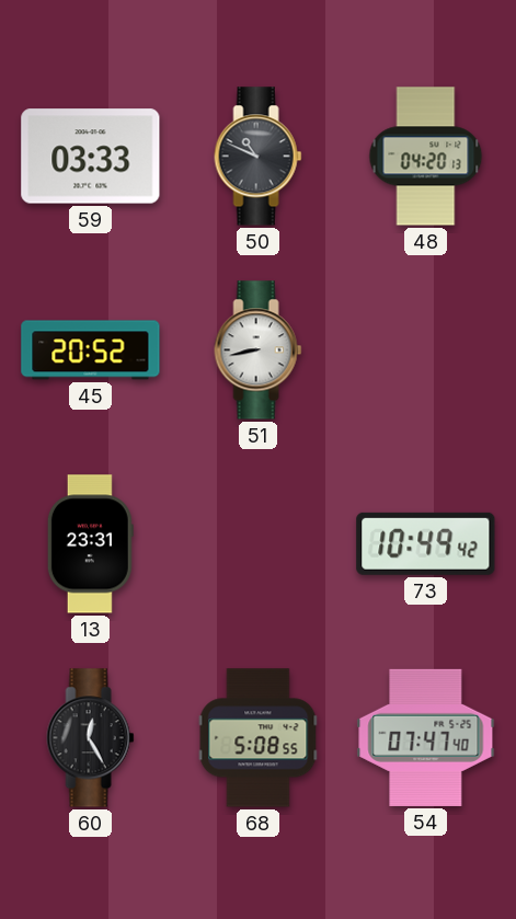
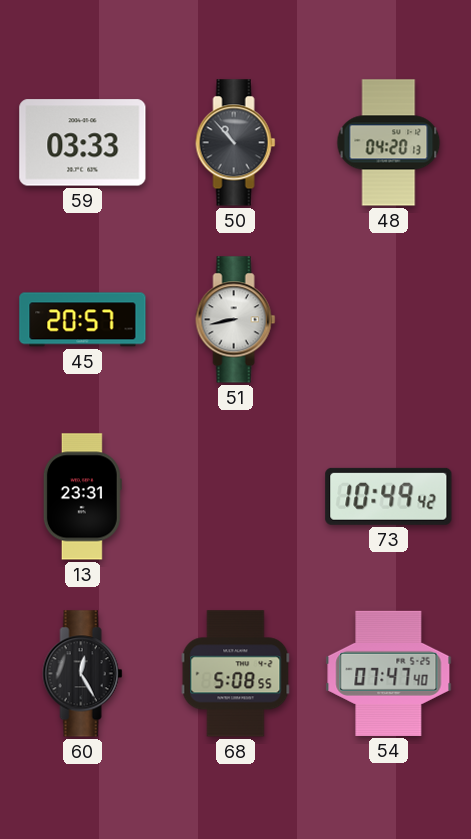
50: 10:49 -> 10:53
45: 20:52 -> 20:57
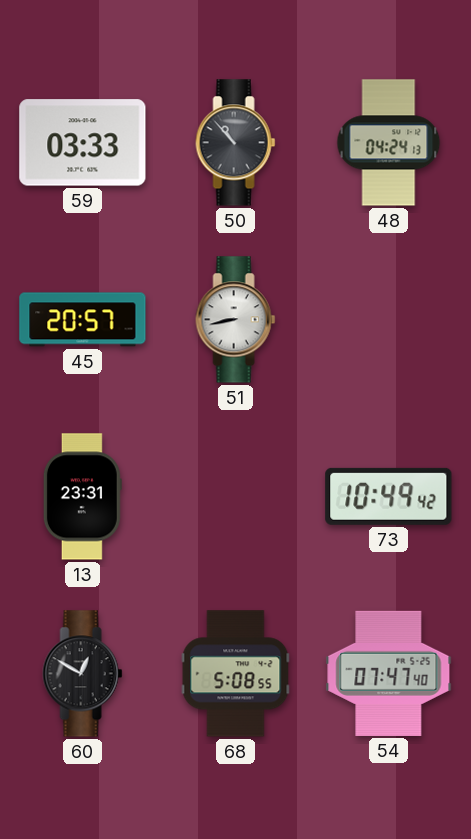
48: 04:20 -> 04:24
60: 12:25 -> 12:50
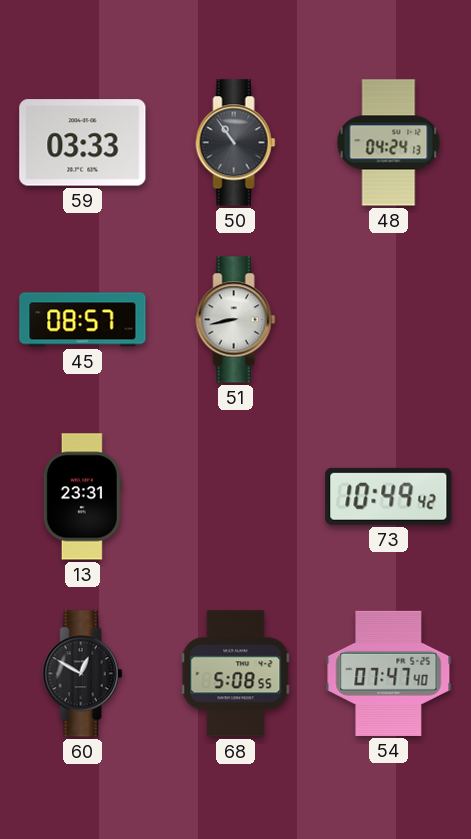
50: 10:53 -> 10:54
45: 20:57 -> 08:57
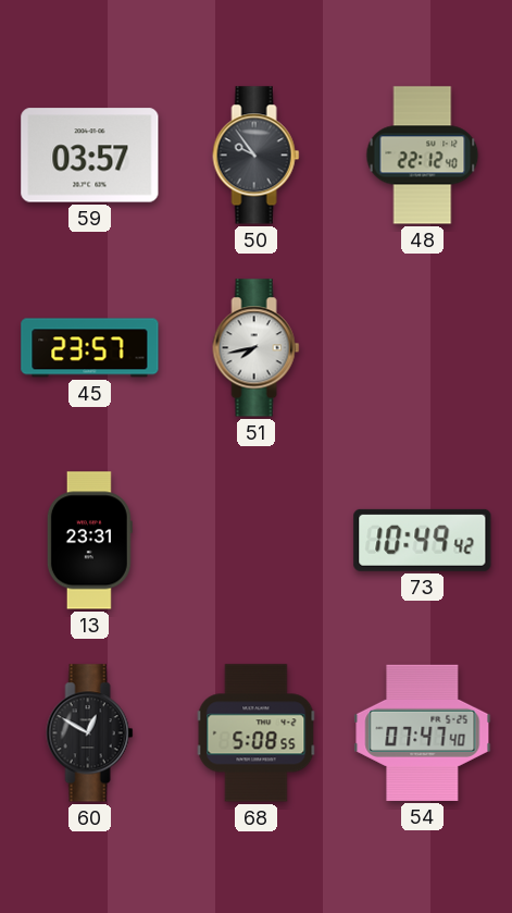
59: 03:33 -> 03:57
50: 10:54 -> 9:54
48: 04:24 -> 22:12
45: 08:57 -> 23:57
51: 8:43 -> 7:43
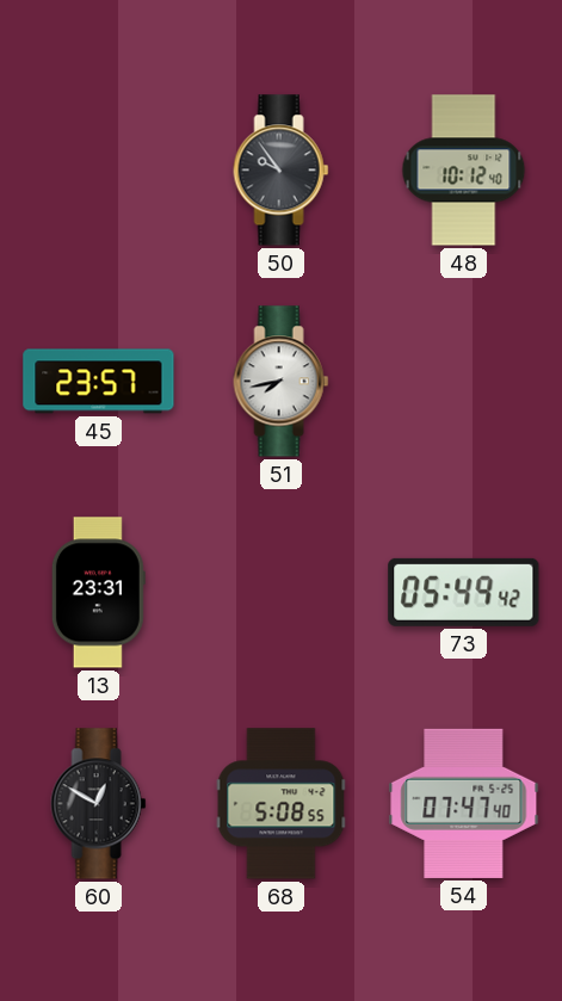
59: 03:57 -> none
48: 22:12 -> 10:12
73: 10:49 -> 05:49
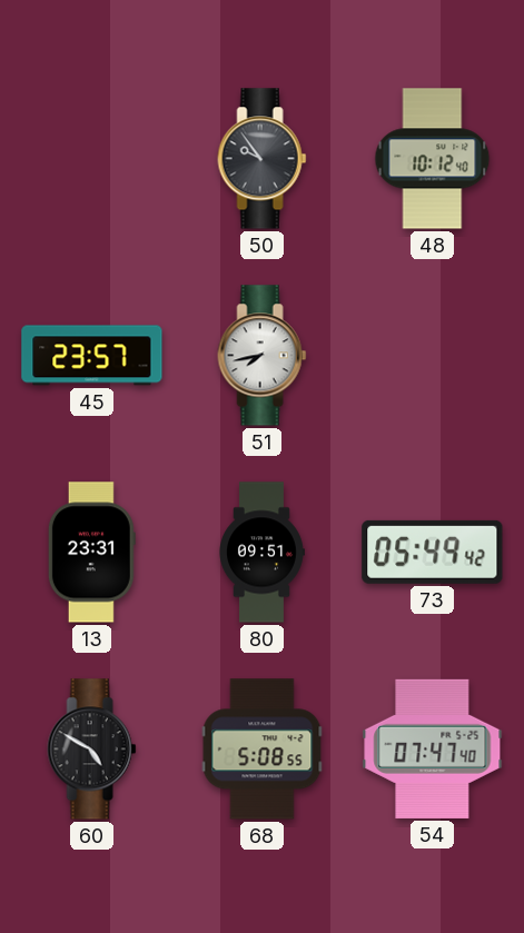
80: none -> 09:51
60: 12:50 -> 4:50
